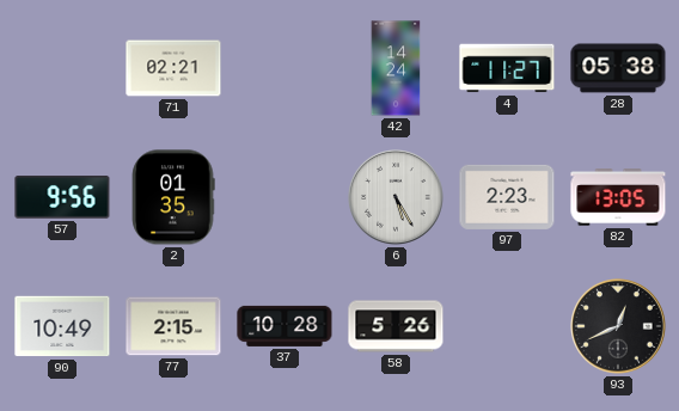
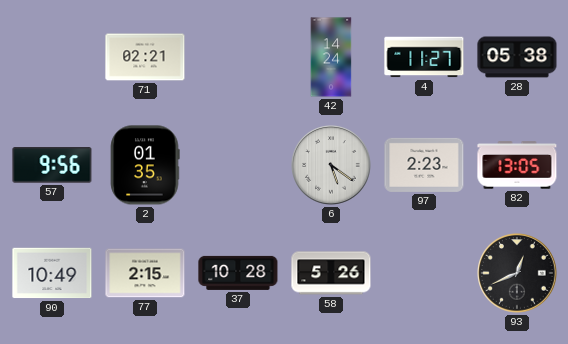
6: 5:25 -> 5:21
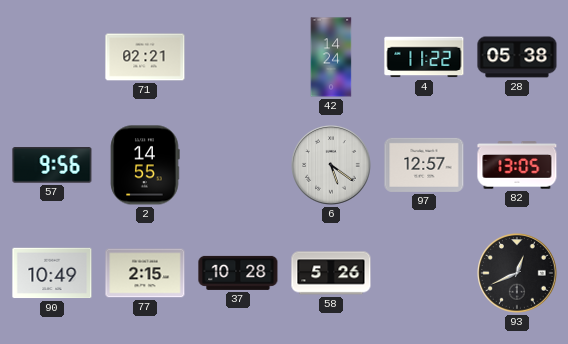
4: 11:27 -> 11:22
2: 01:35 -> 14:55
97: 2:23 -> 12:57
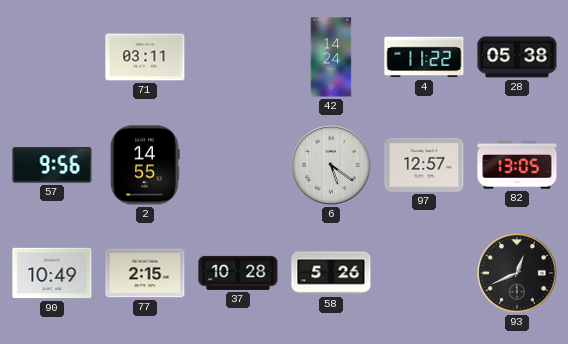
71: 02:21 -> 03:11
